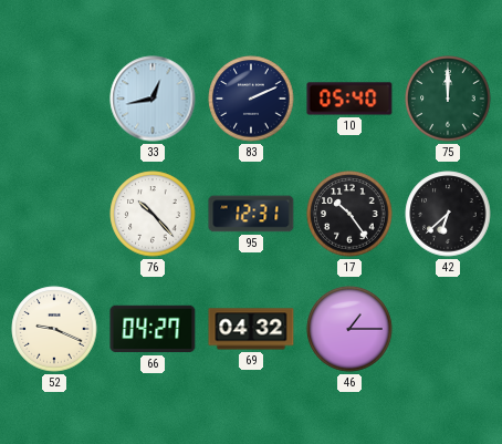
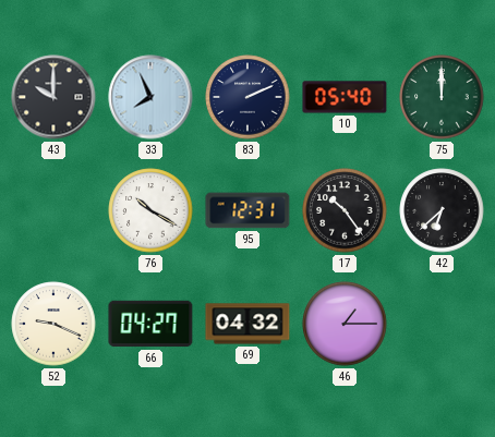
43: none -> 10:00
33: 12:43 -> 7:56
76: 10:23 -> 10:20
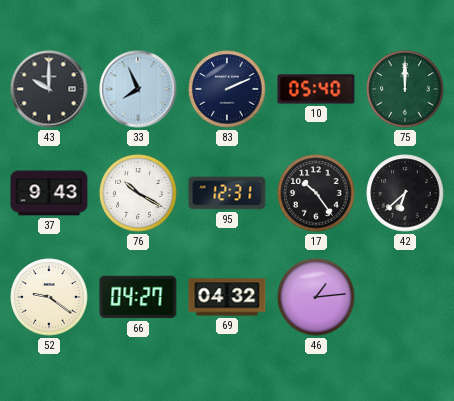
37: none -> 9:43
52: 9:19 -> 9:21
46: 1:15 -> 1:14
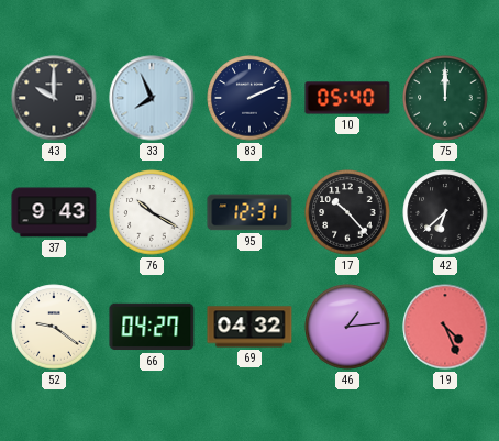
17: 10:24 -> 10:23
19: none -> 4:26
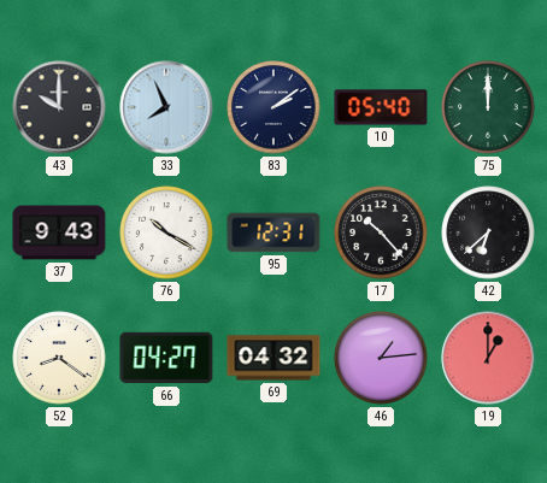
83: 2:11 -> 2:09
52: 9:21 -> 8:21
19: 4:26 -> 1:00
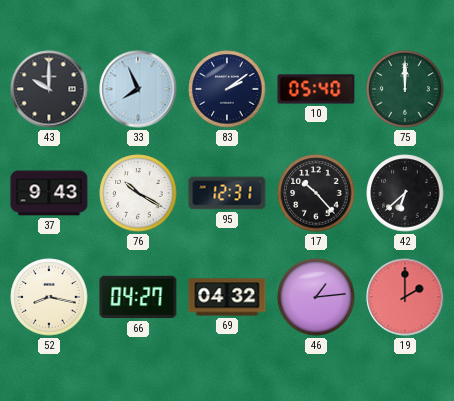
52: 8:21 -> 8:17
19: 1:00 -> 2:00
